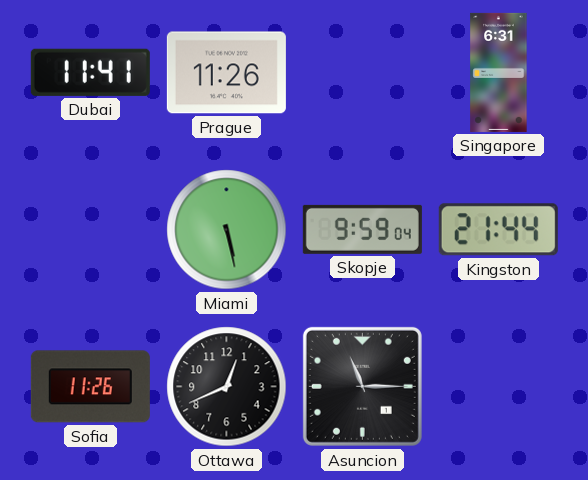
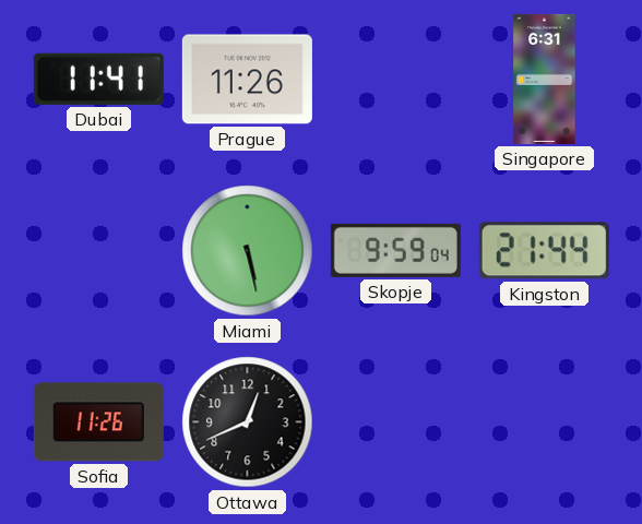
Asuncion: 11:15 -> none
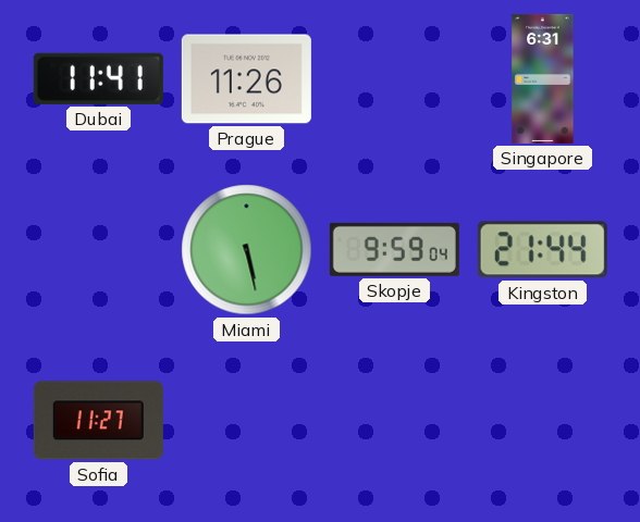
Sofia: 11:26 -> 11:27
Ottawa: 12:41 -> none
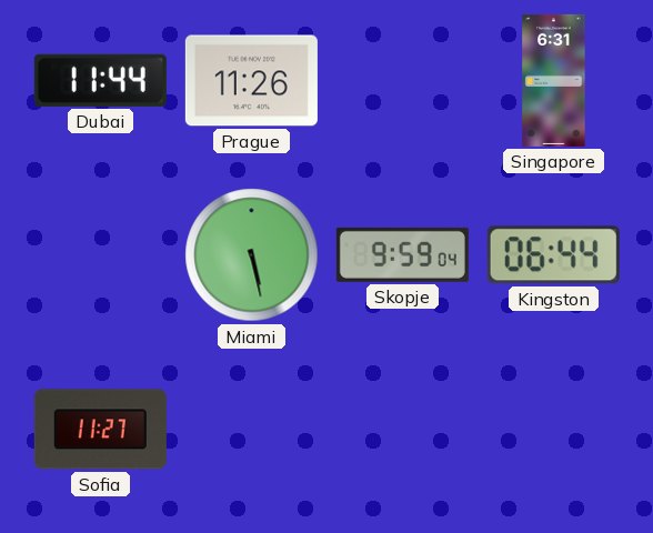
Dubai: 11:41 -> 11:44
Kingston: 21:44 -> 06:44
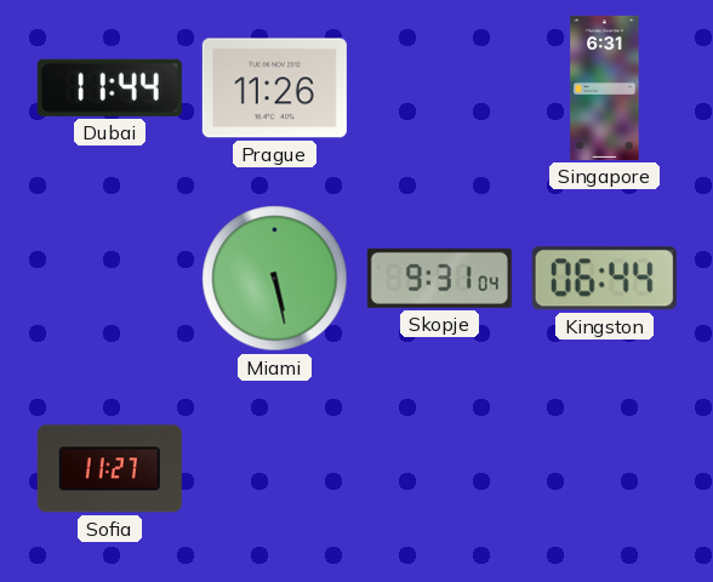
Skopje: 9:59 -> 9:31
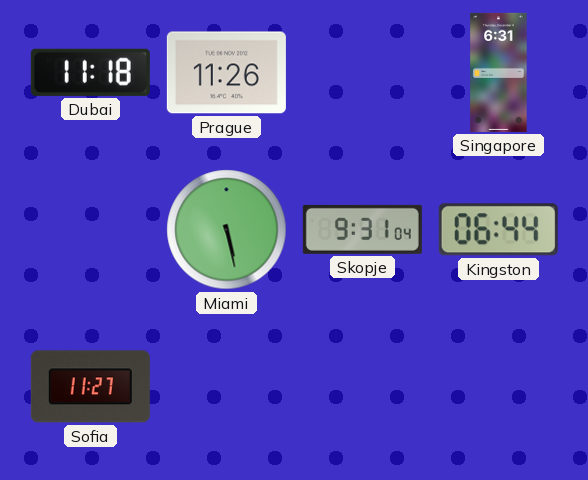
Dubai: 11:44 -> 11:18
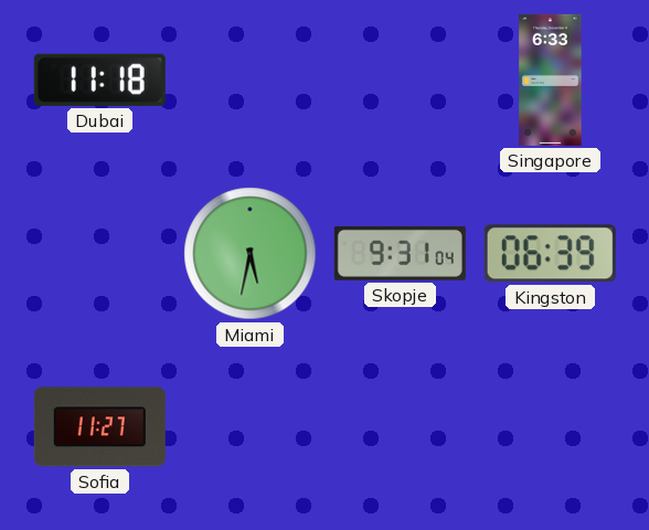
Prague: 11:26 -> none
Singapore: 6:31 -> 6:33
Miami: 5:28 -> 5:32
Kingston: 06:44 -> 06:39
